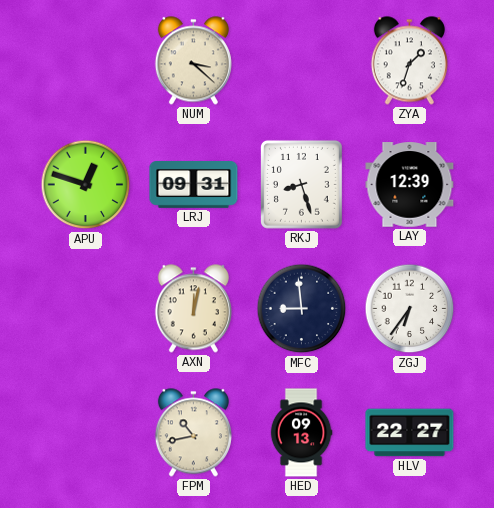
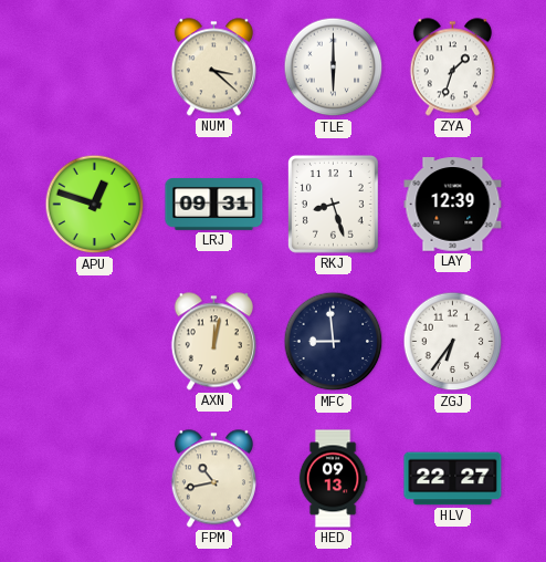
TLE: none -> 6:00
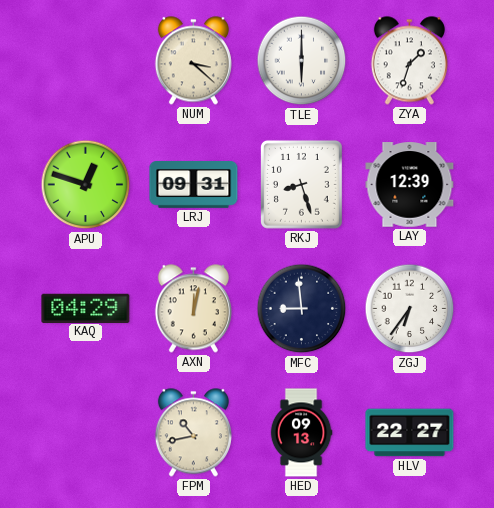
KAQ: none -> 04:29
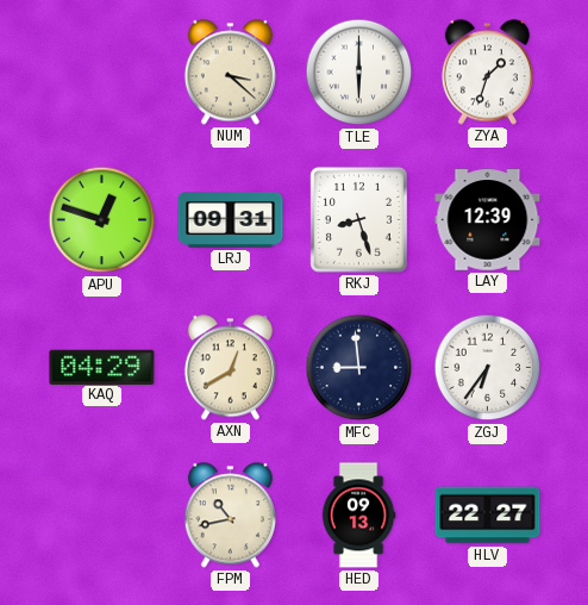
AXN: 12:02 -> 12:40
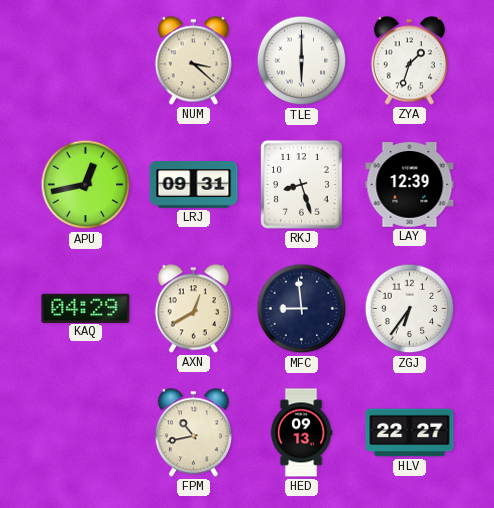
APU: 12:48 -> 12:43
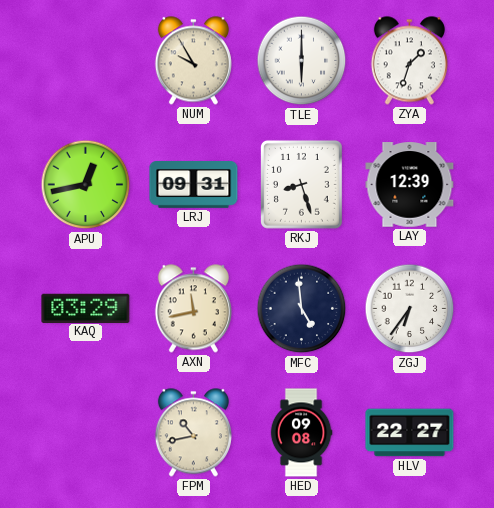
NUM: 3:22 -> 9:55
KAQ: 04:29 -> 03:29
AXN: 12:40 -> 11:43
MFC: 8:59 -> 4:59
HED: 09:13 -> 09:08
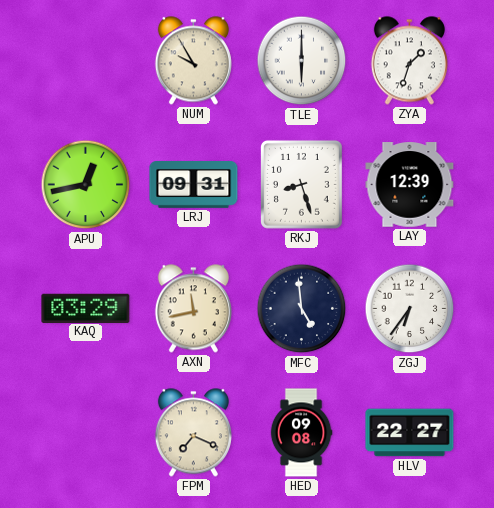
FPM: 10:43 -> 7:19
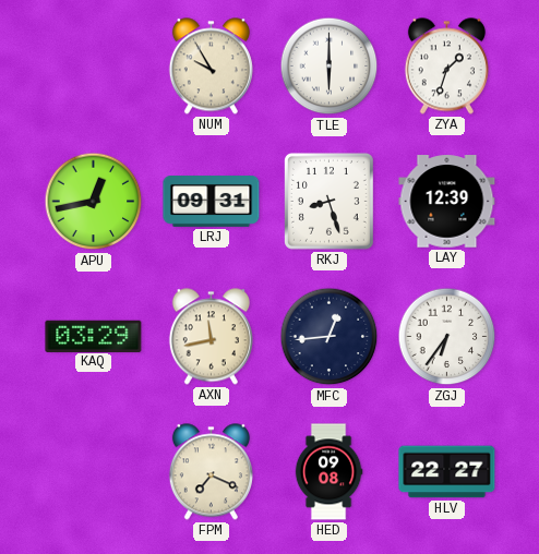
MFC: 4:59 -> 12:44
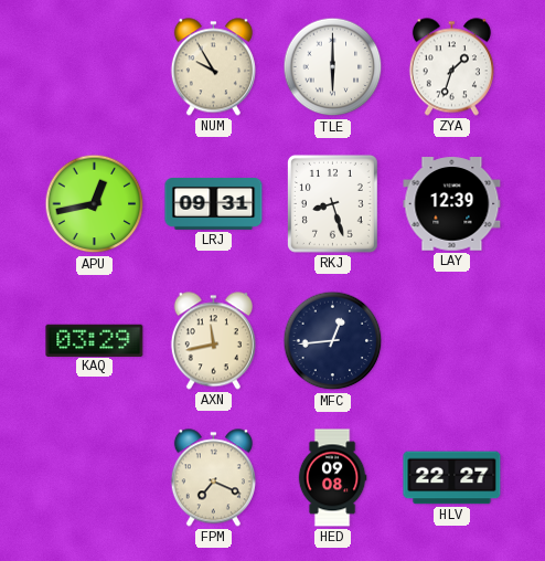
ZGJ: 6:36 -> none
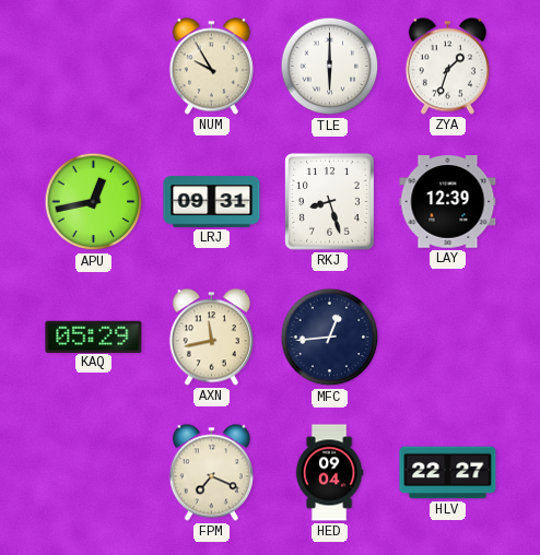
KAQ: 03:29 -> 05:29
HED: 09:08 -> 09:04
